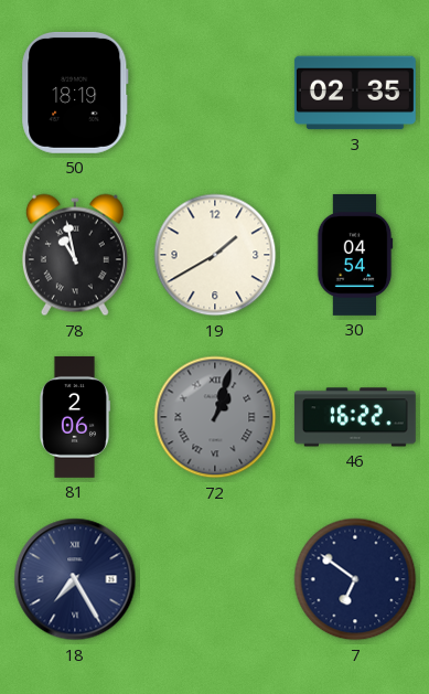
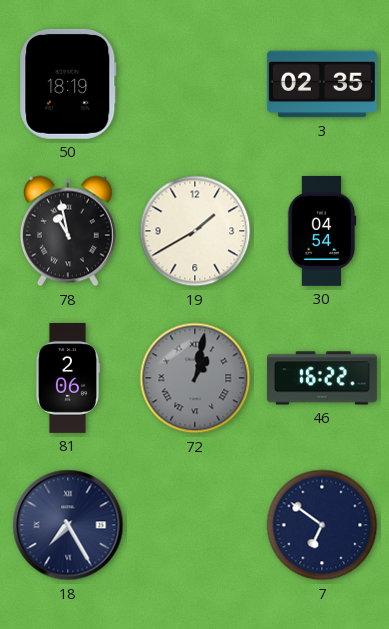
72: 1:03 -> 1:02
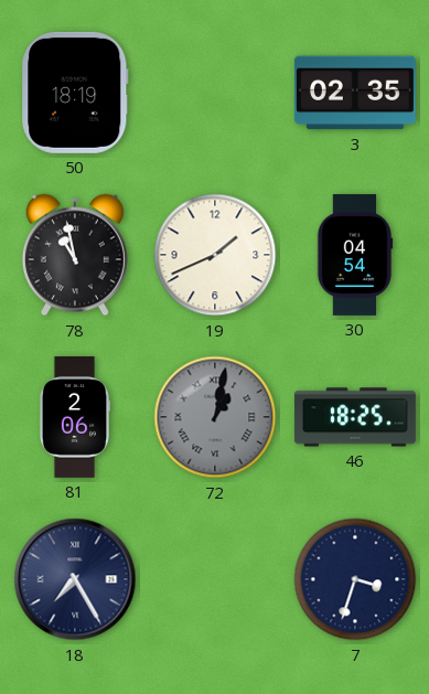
19: 1:40 -> 1:41
46: 16:22 -> 18:25
7: 6:51 -> 3:33
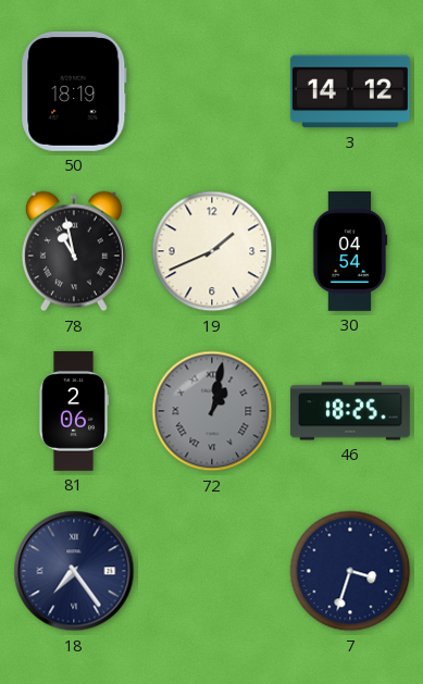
3: 02:35 -> 14:12
18: 7:25 -> 7:24
